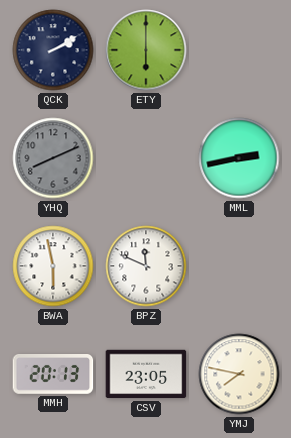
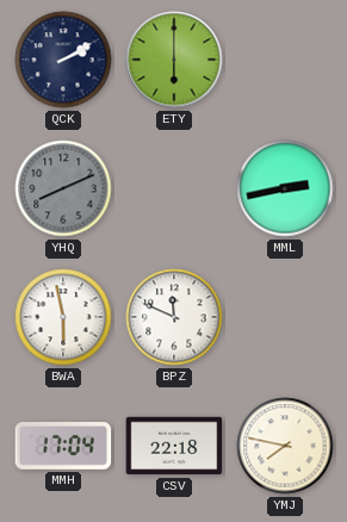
MMH: 20:13 -> 17:04
CSV: 23:05 -> 22:18
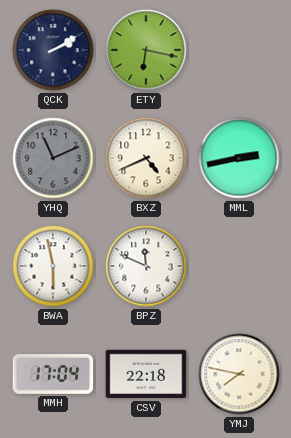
ETY: 6:00 -> 6:17
YHQ: 8:11 -> 11:11
BXZ: none -> 4:41
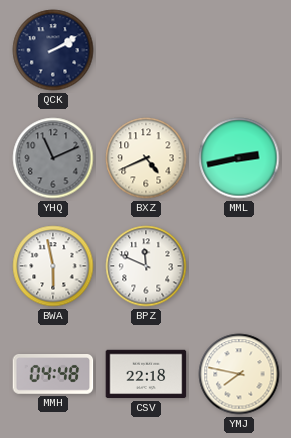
ETY: 6:17 -> none
MMH: 17:04 -> 04:48
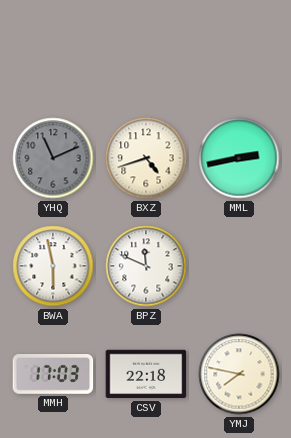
QCK: 2:10 -> none
BXZ: 4:41 -> 4:42
MMH: 04:48 -> 17:03
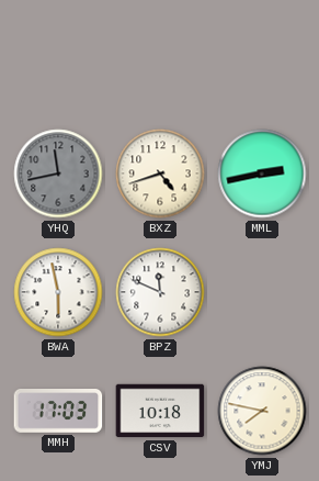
YHQ: 11:11 -> 11:43
CSV: 22:18 -> 10:18
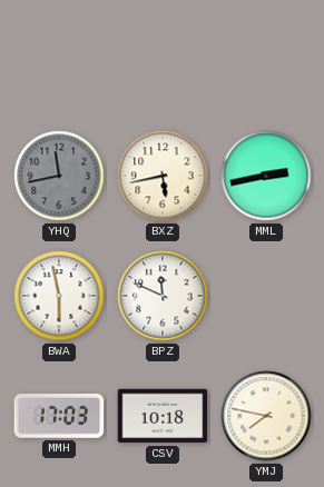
BXZ: 4:42 -> 5:43
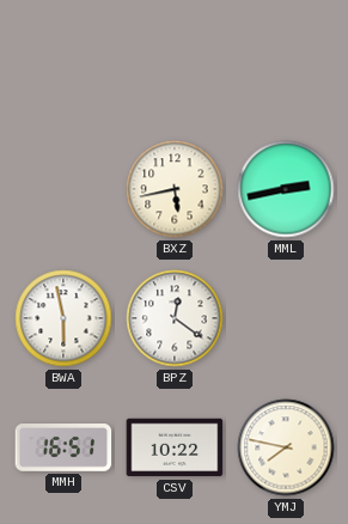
YHQ: 11:43 -> none
BPZ: 11:49 -> 12:21
MMH: 17:03 -> 16:51
CSV: 10:18 -> 10:22
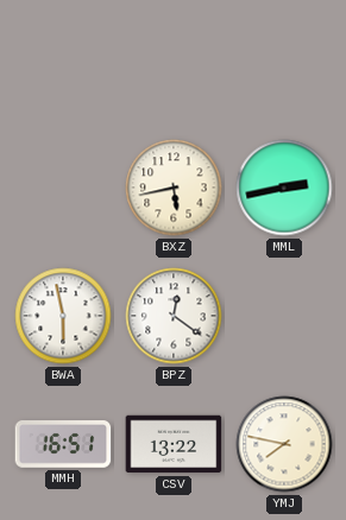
CSV: 10:22 -> 13:22
